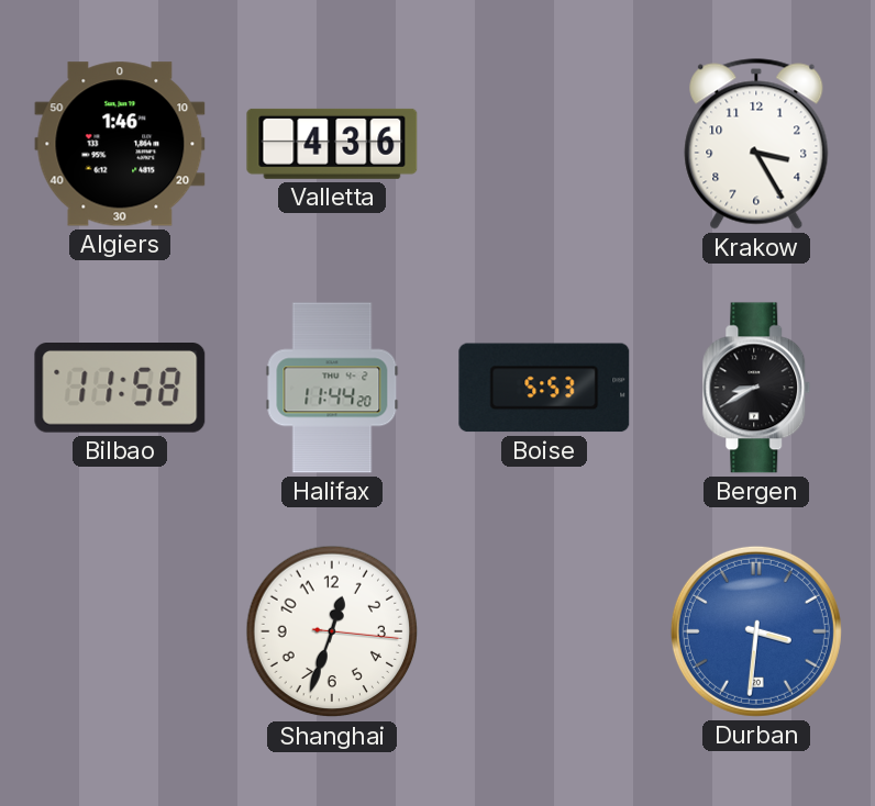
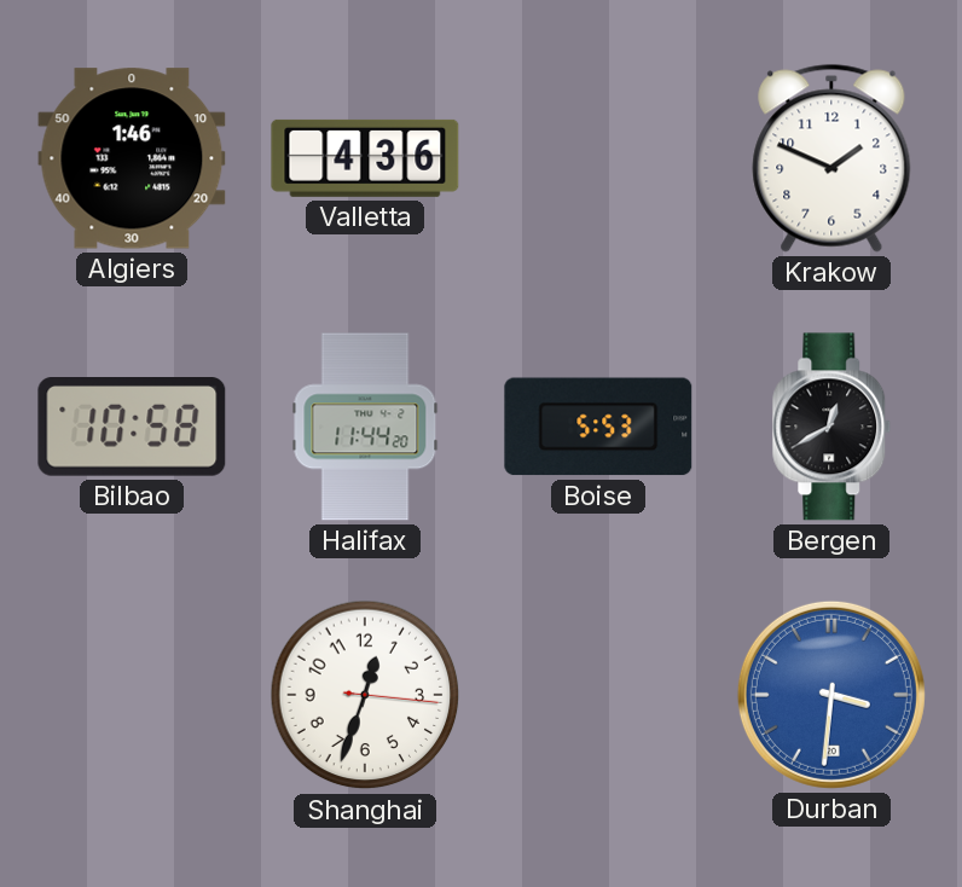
Krakow: 3:25 -> 1:49
Bilbao: 11:58 -> 10:58
Bergen: 8:40 -> 12:40
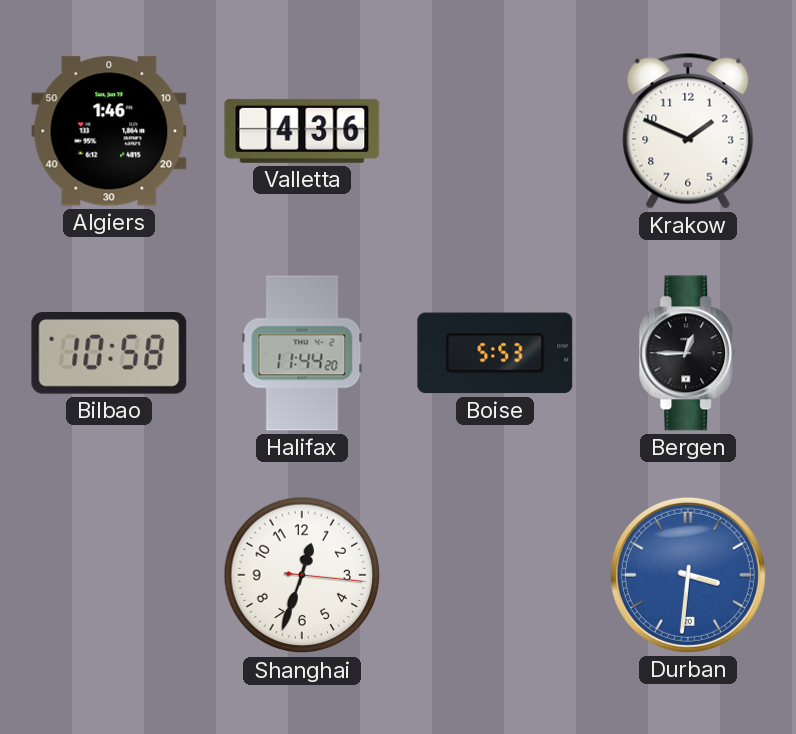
Bergen: 12:40 -> 12:45
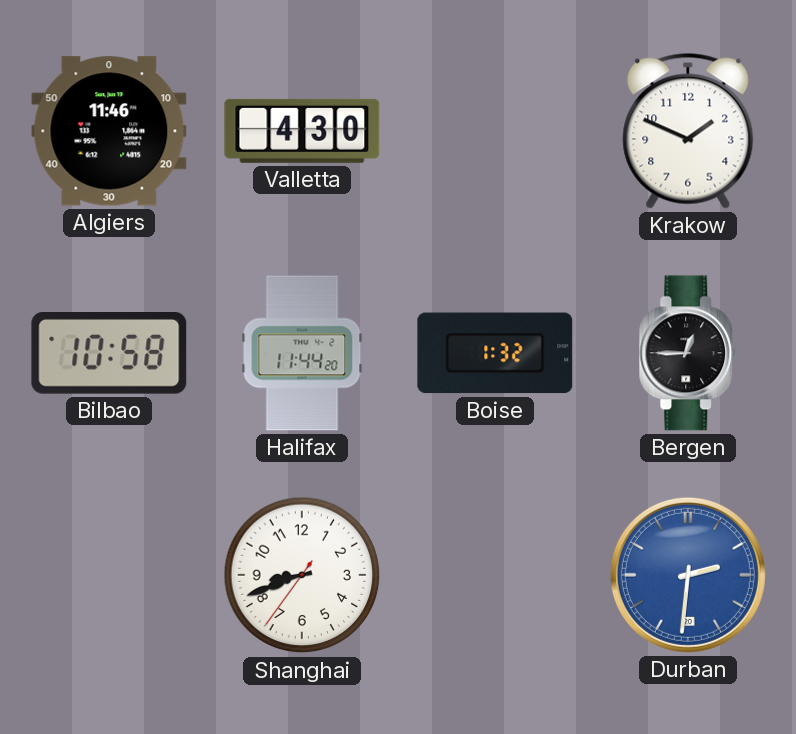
Algiers: 1:46 -> 11:46
Valletta: 4:36 -> 4:30
Boise: 5:53 -> 1:32
Shanghai: 12:33 -> 8:41
Durban: 3:31 -> 2:31
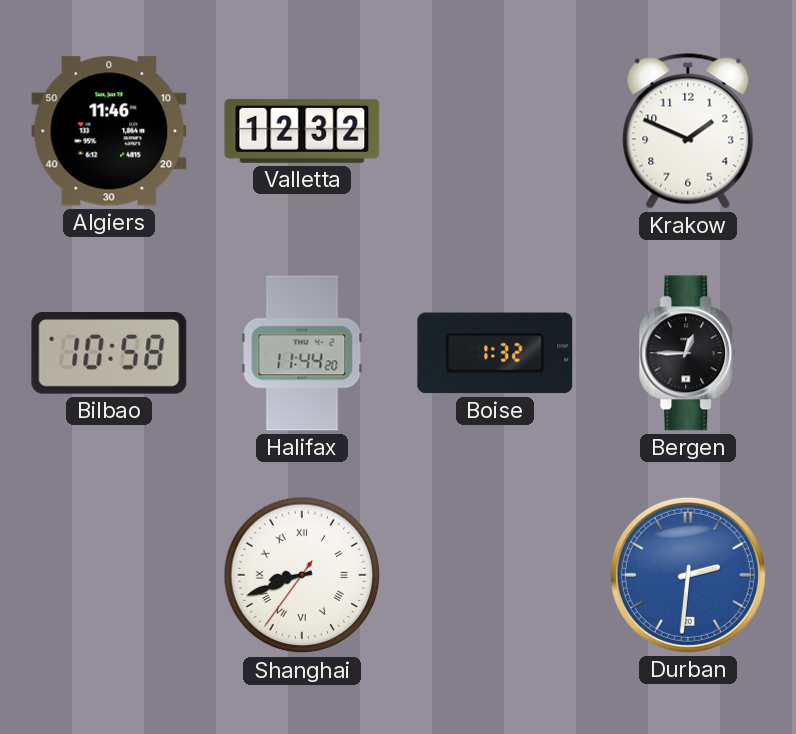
Valletta: 4:30 -> 12:32
Shanghai numerals: Arabic -> Roman
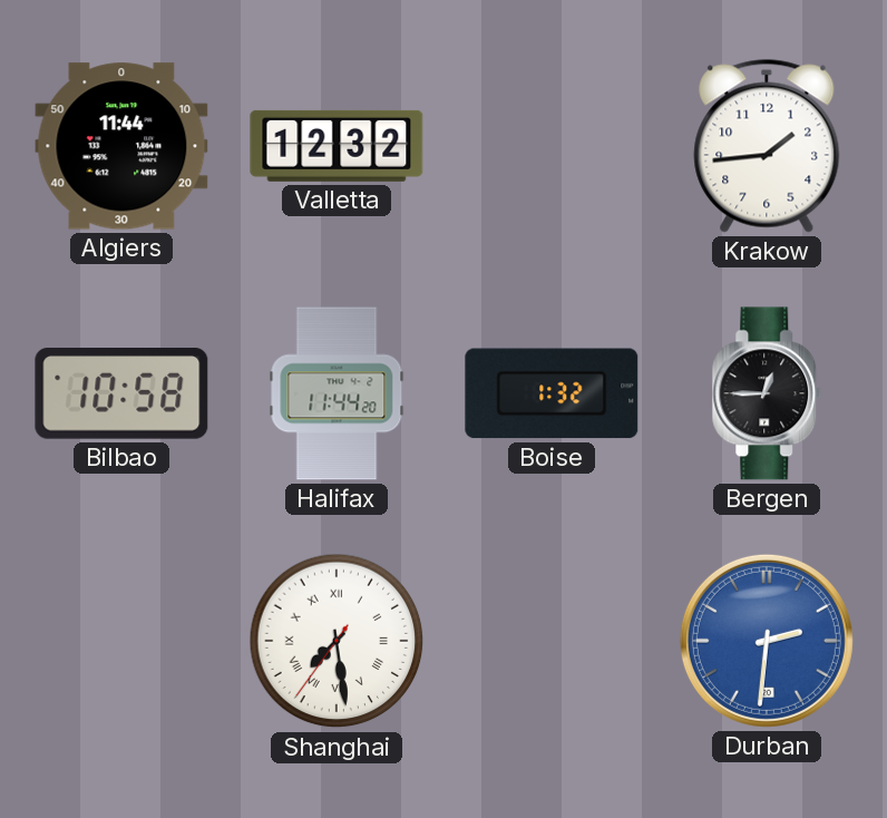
Algiers: 11:46 -> 11:44
Krakow: 1:49 -> 1:44
Shanghai: 8:41 -> 7:28
